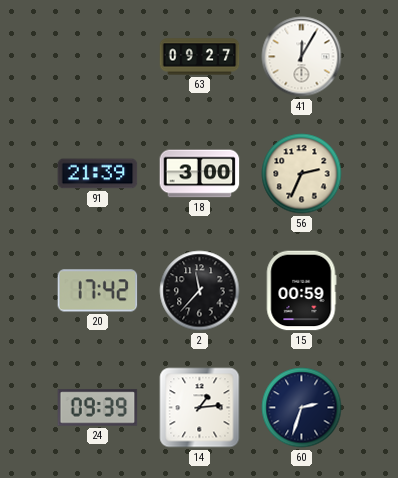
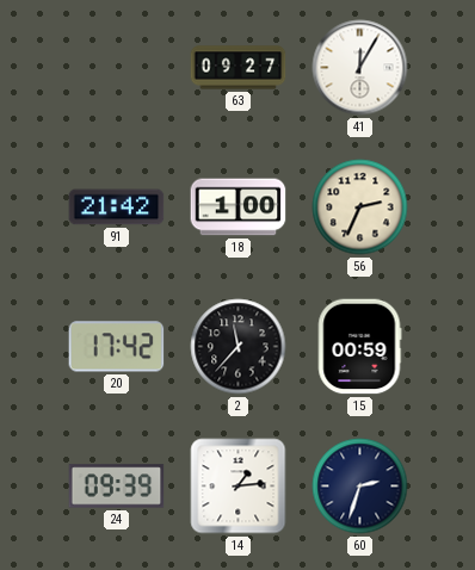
91: 21:39 -> 21:42
18: 3:00 -> 1:00
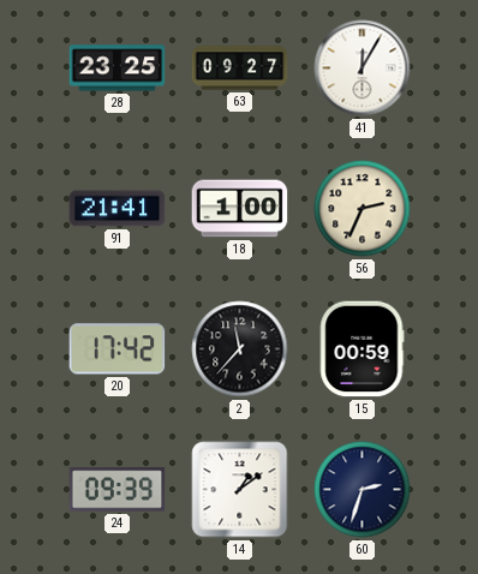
28: none -> 23:25
91: 21:42 -> 21:41
14: 1:14 -> 1:09
